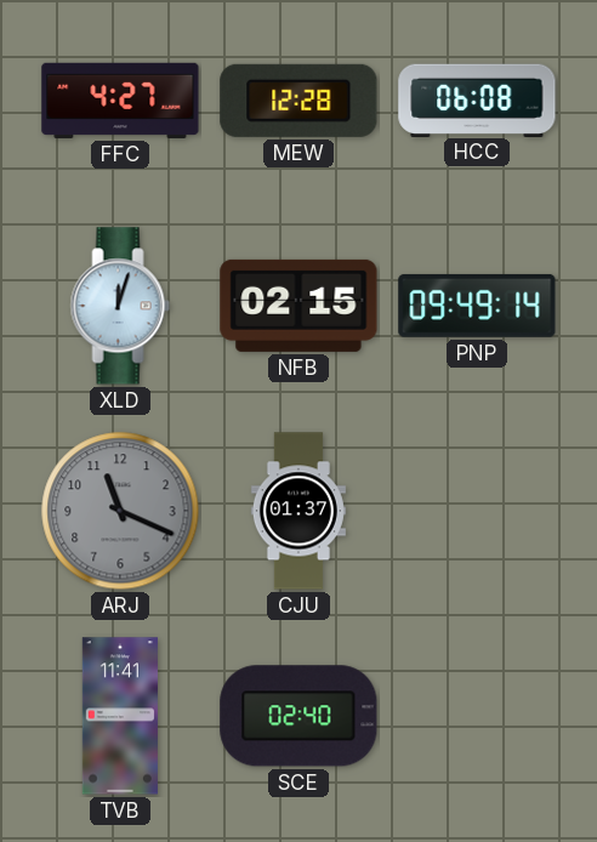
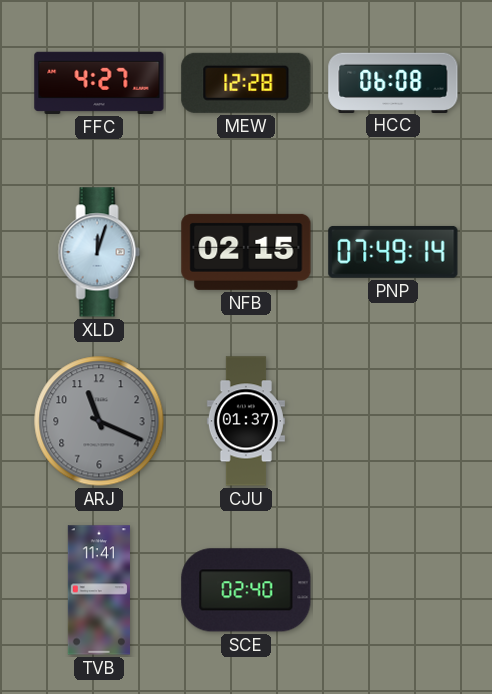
PNP: 09:49 -> 07:49
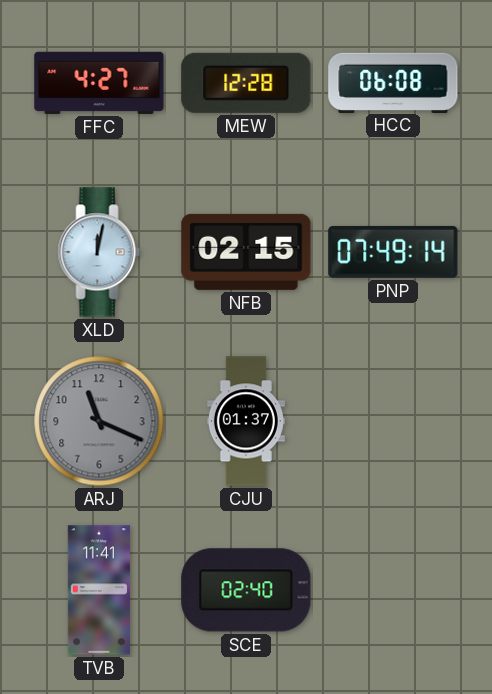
XLD: 12:03 -> 12:02
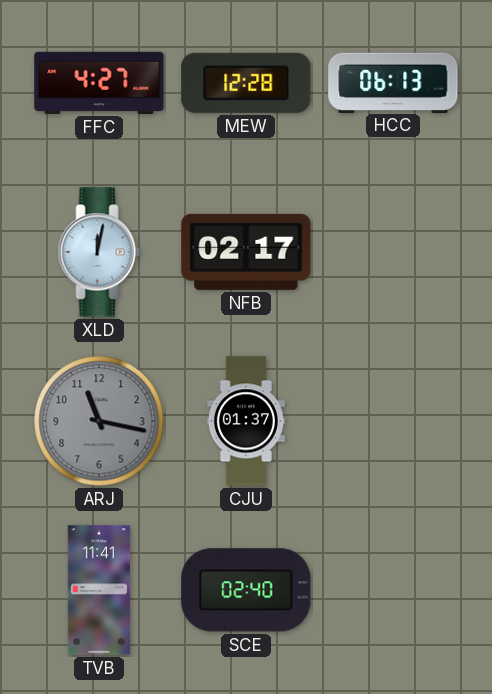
HCC: 06:08 -> 06:13
NFB: 02:15 -> 02:17
PNP: 07:49 -> none
ARJ: 11:19 -> 11:17
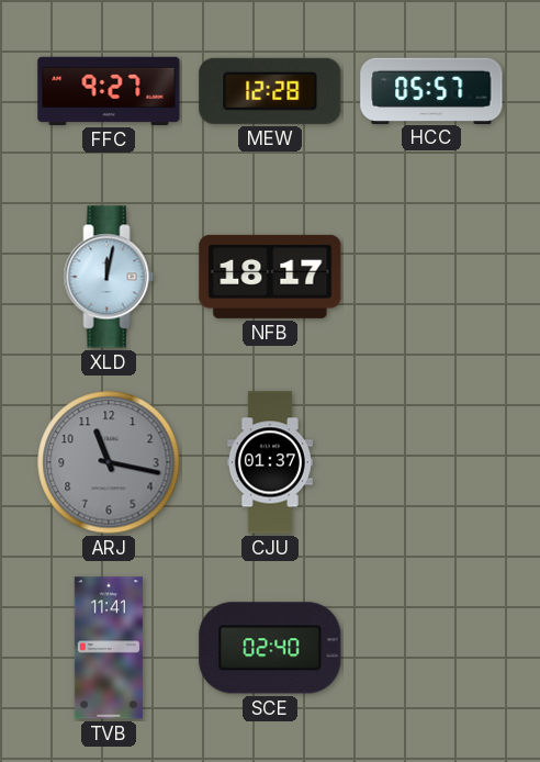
FFC: 4:27 -> 9:27
HCC: 06:13 -> 05:57
NFB: 02:17 -> 18:17
